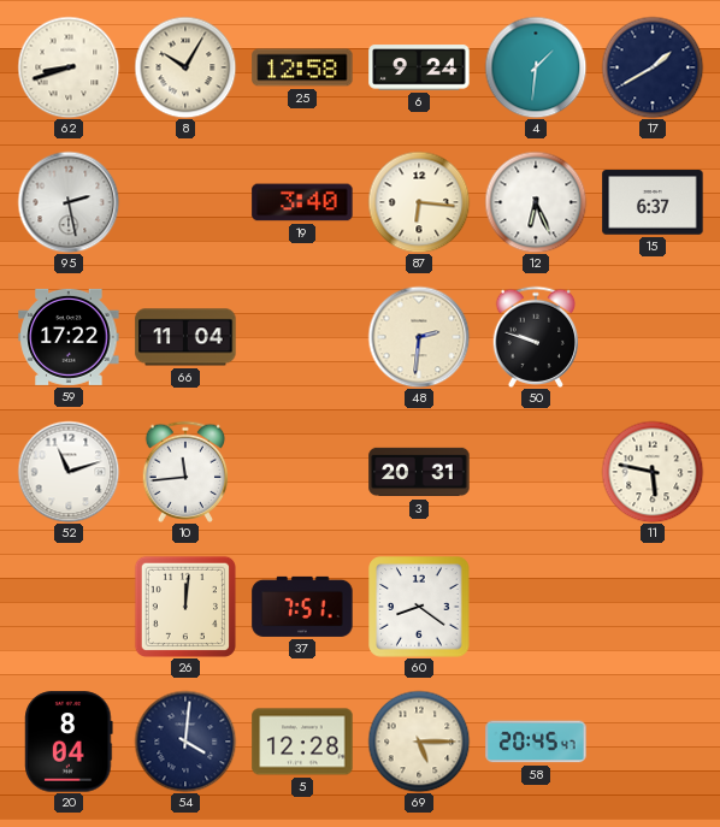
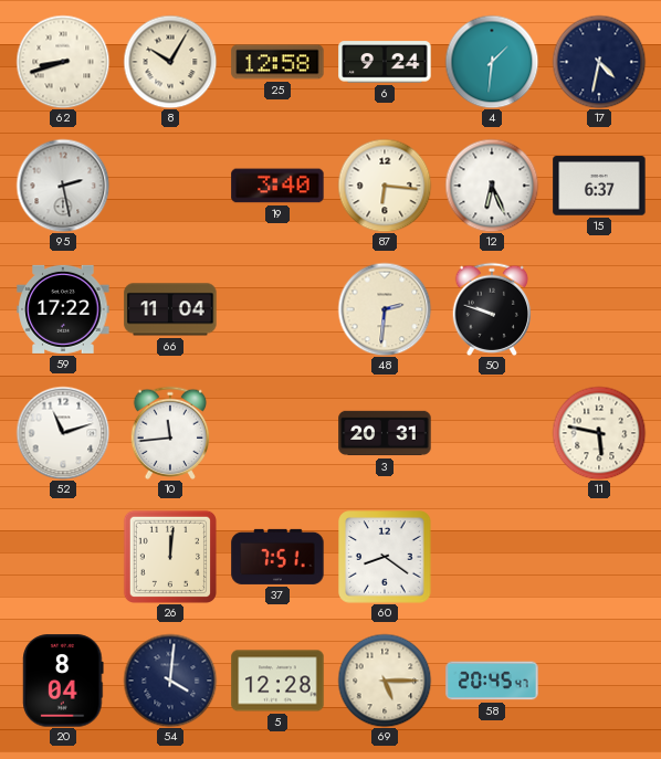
17: 1:40 -> 4:32
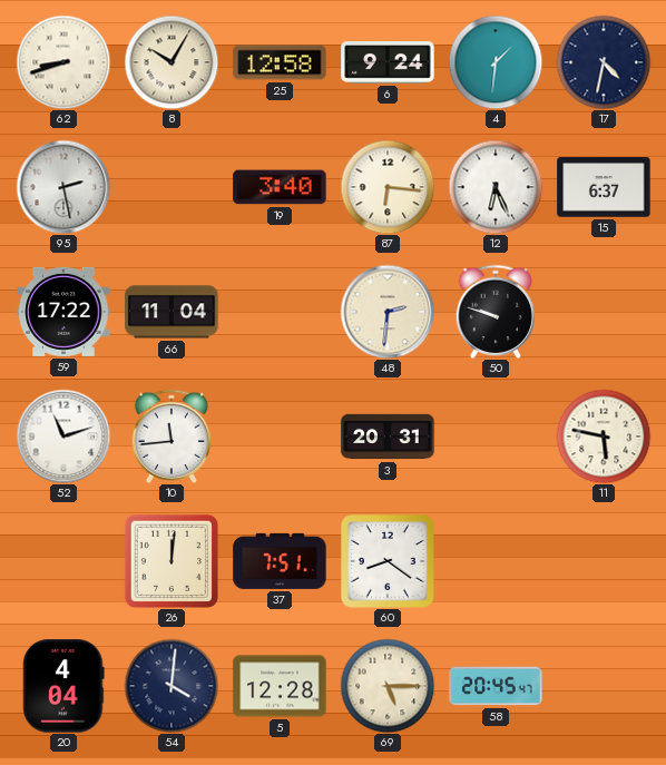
20: 8:04 -> 4:04
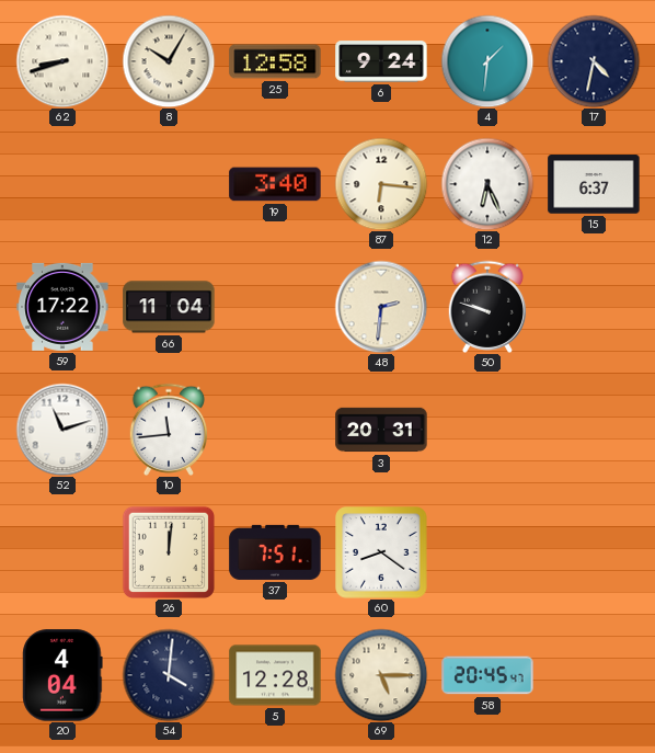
95: 2:28 -> none
11: 5:47 -> none
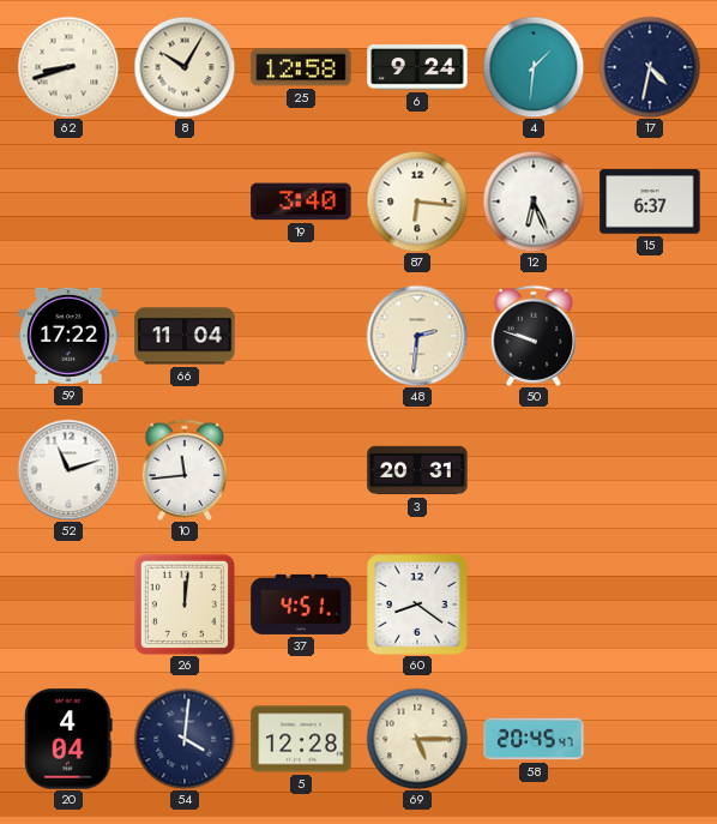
37: 7:51 -> 4:51
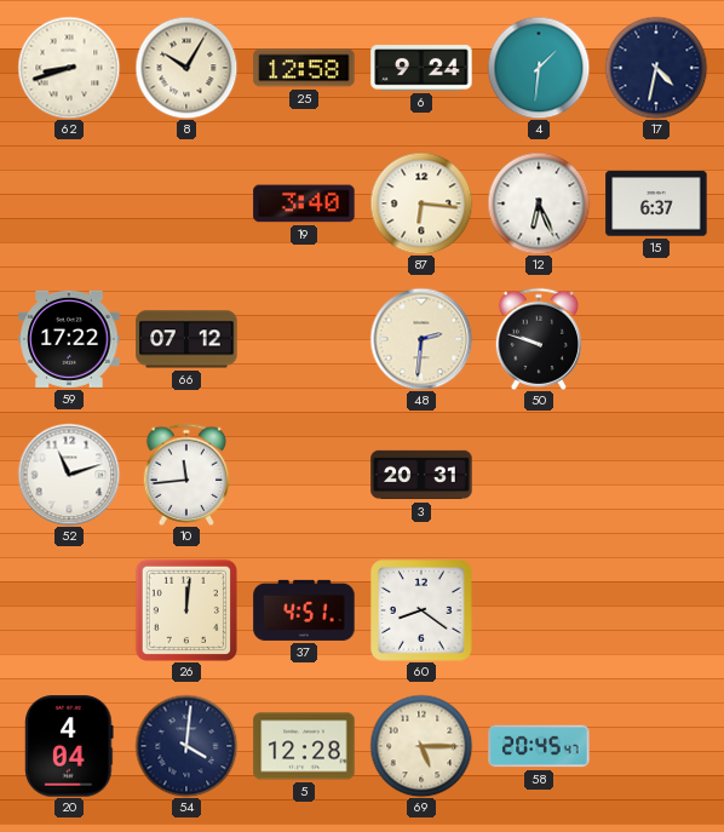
66: 11:04 -> 07:12
